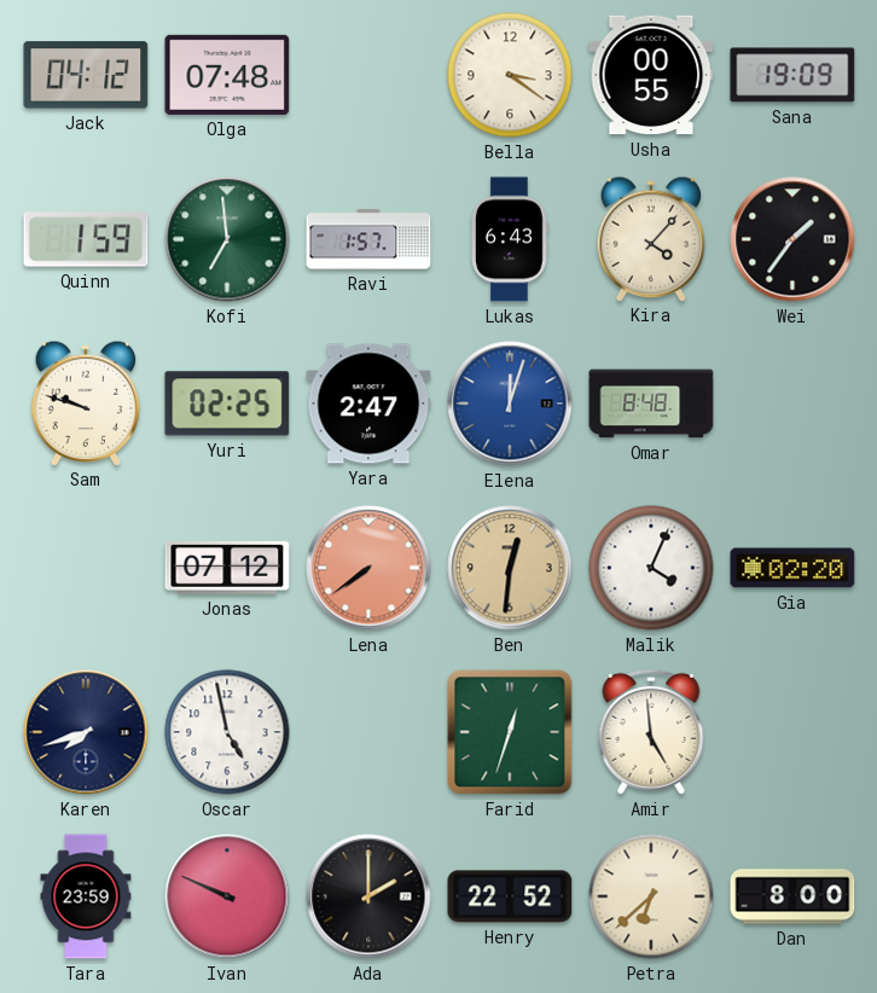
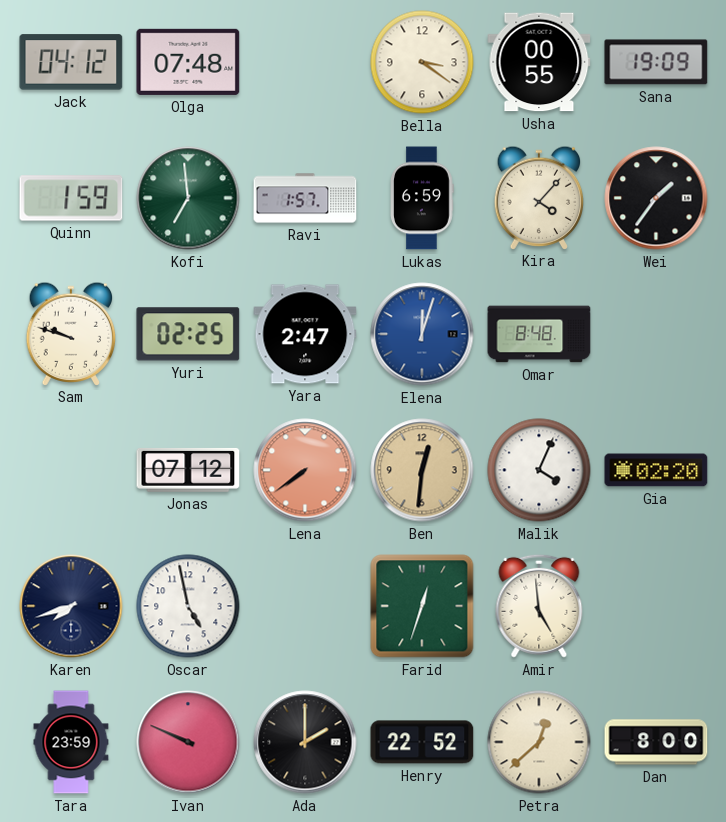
Lukas: 6:43 -> 6:59
Petra: 6:38 -> 12:38
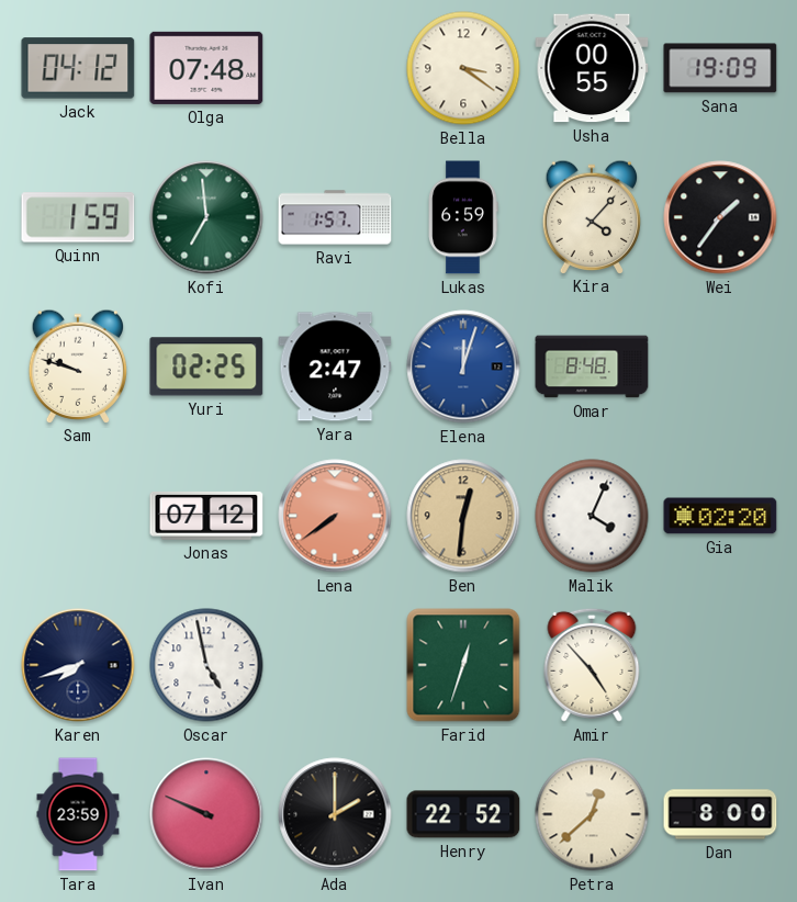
Amir: 4:59 -> 4:53
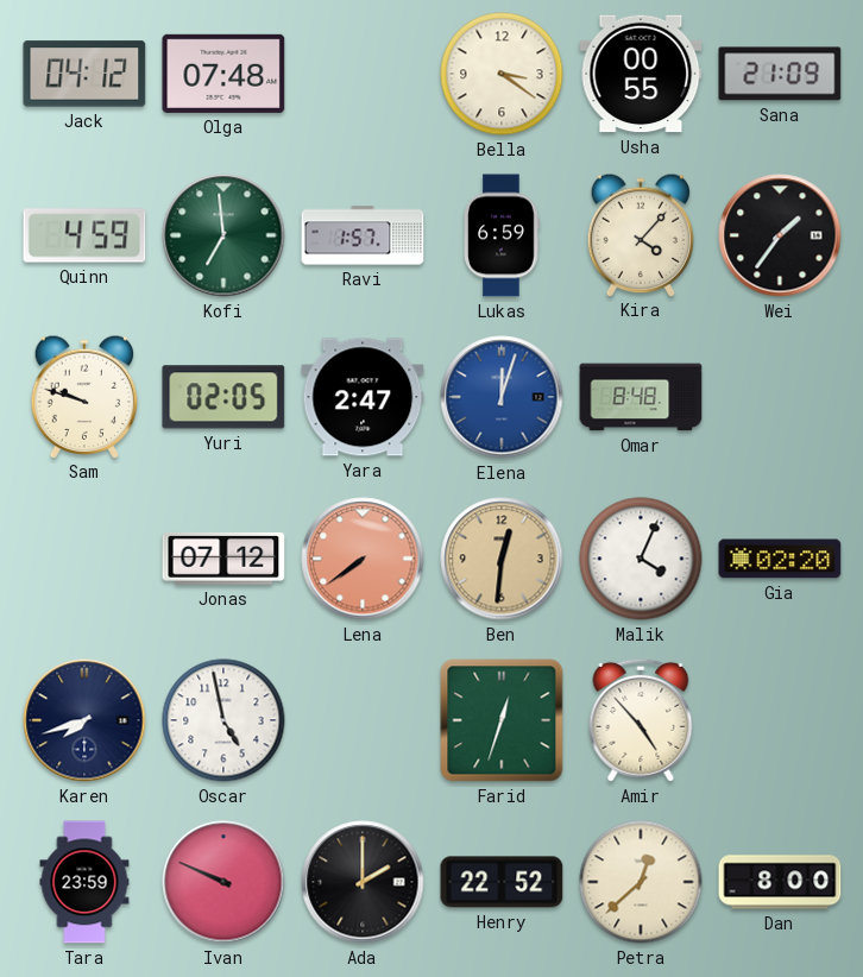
Sana: 19:09 -> 21:09
Quinn: 1:59 -> 4:59
Yuri: 02:25 -> 02:05
